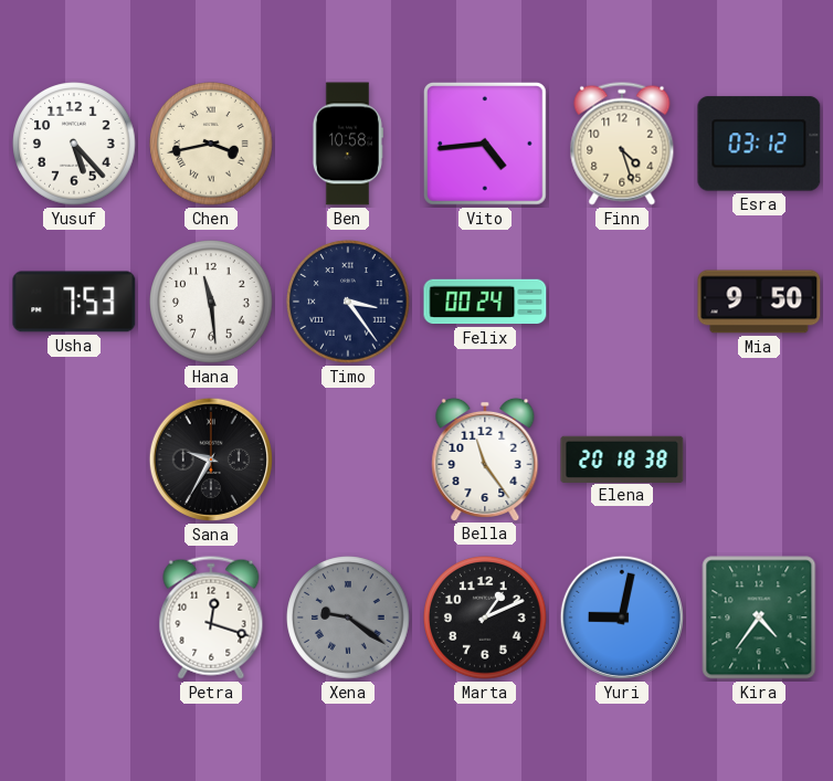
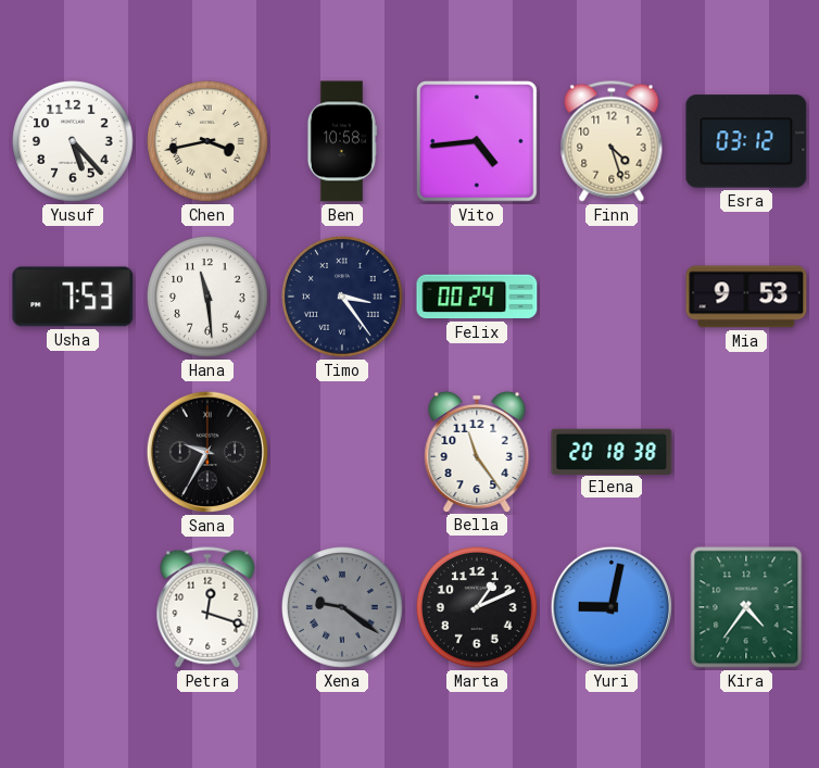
Mia: 9:50 -> 9:53
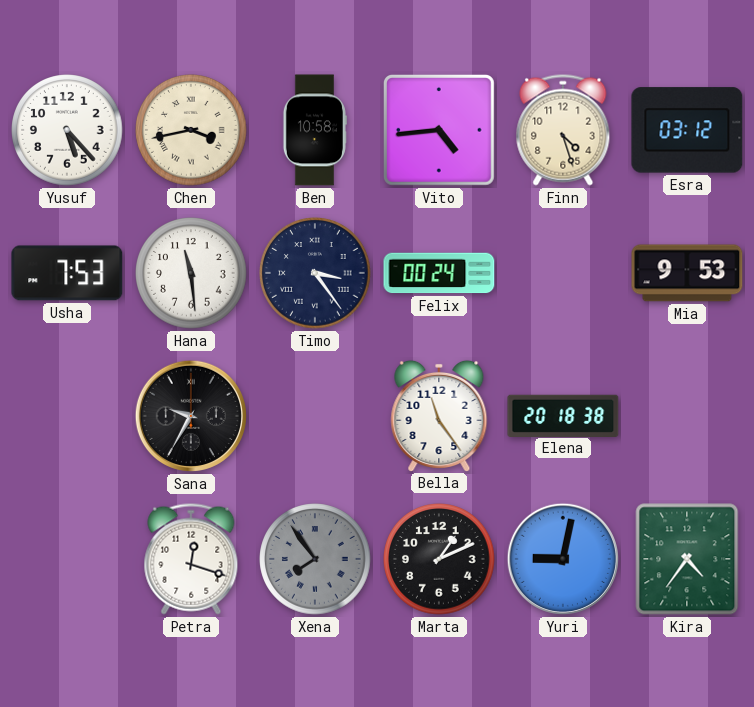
Xena: 9:21 -> 7:54
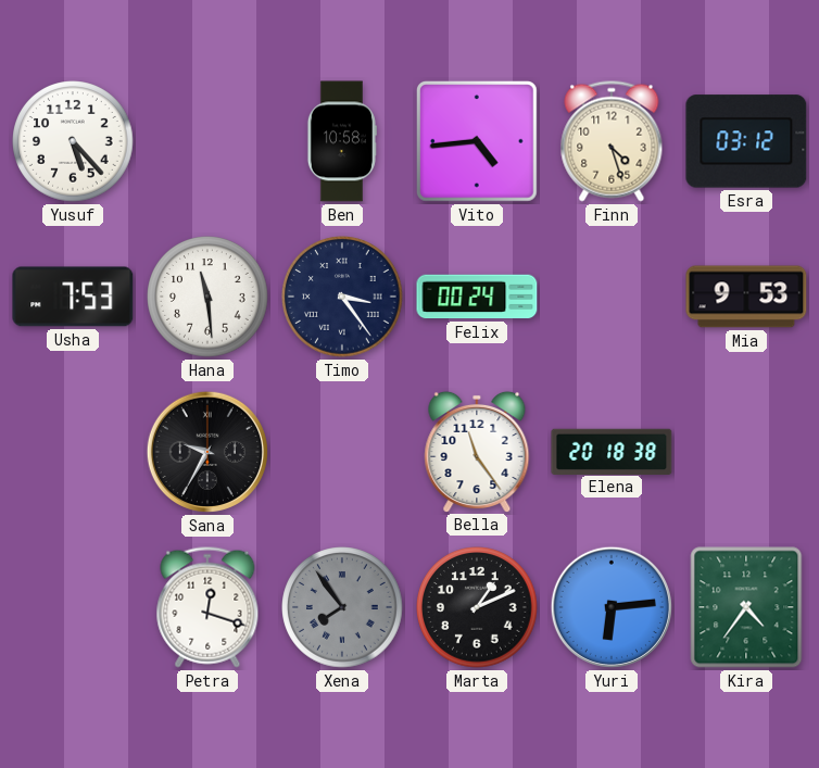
Chen: 3:43 -> none
Yuri: 9:02 -> 6:14
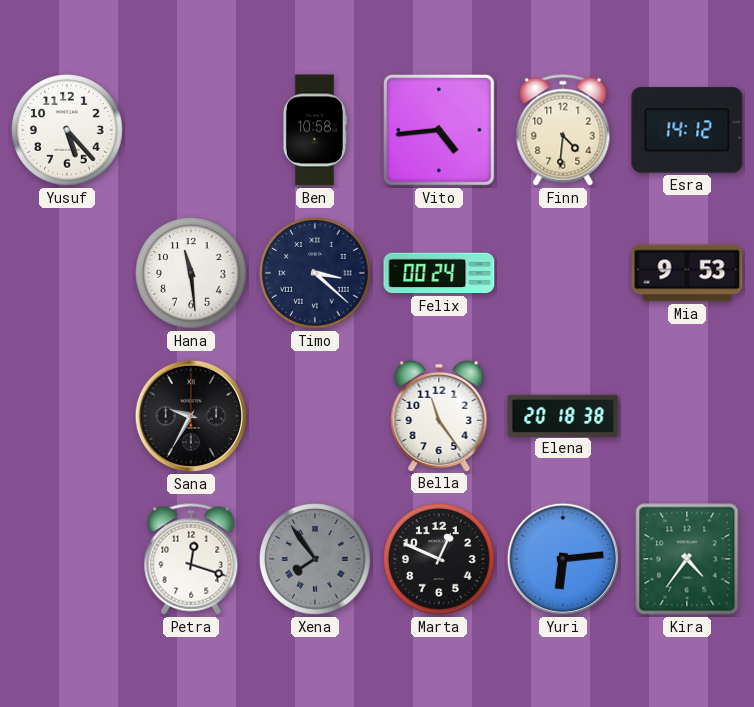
Finn: 4:27 -> 4:31
Esra: 03:12 -> 14:12
Usha: 7:53 -> none
Timo: 3:24 -> 3:22
Marta: 1:11 -> 12:49
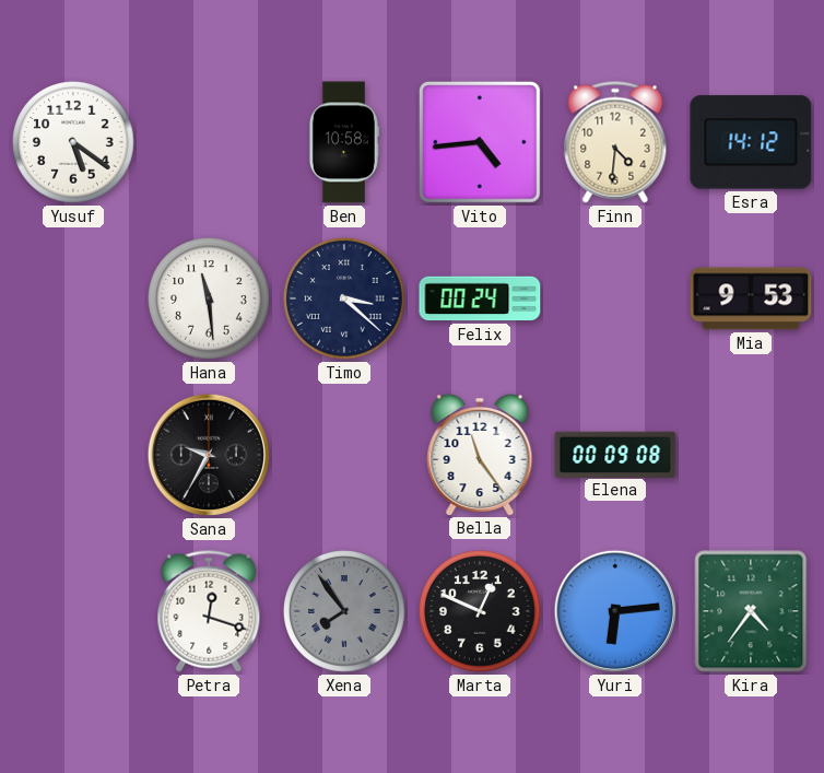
Yusuf: 5:23 -> 5:21
Elena: 20:18 -> 00:09
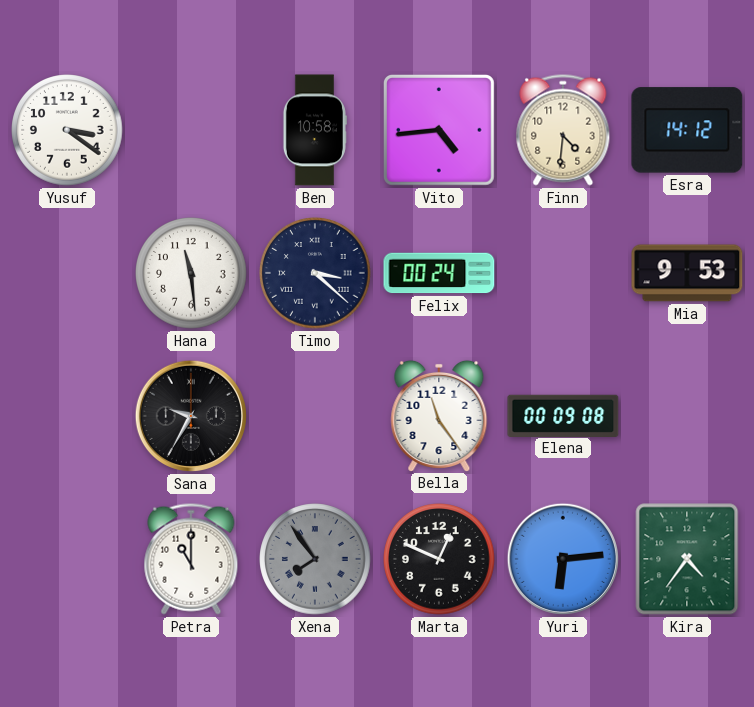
Yusuf: 5:21 -> 3:21
Petra: 12:18 -> 11:00
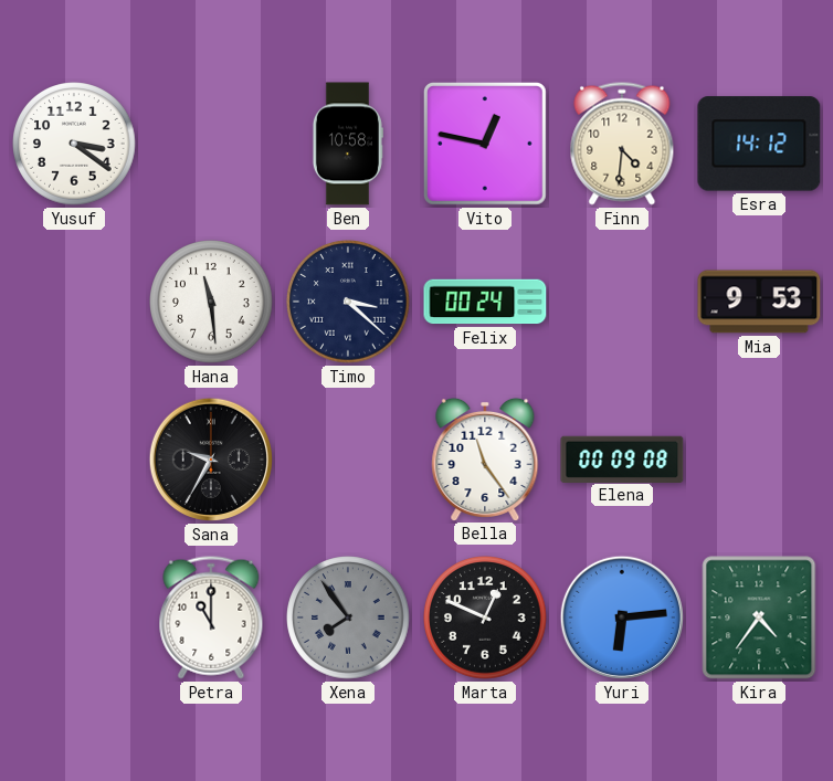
Vito: 4:44 -> 12:47
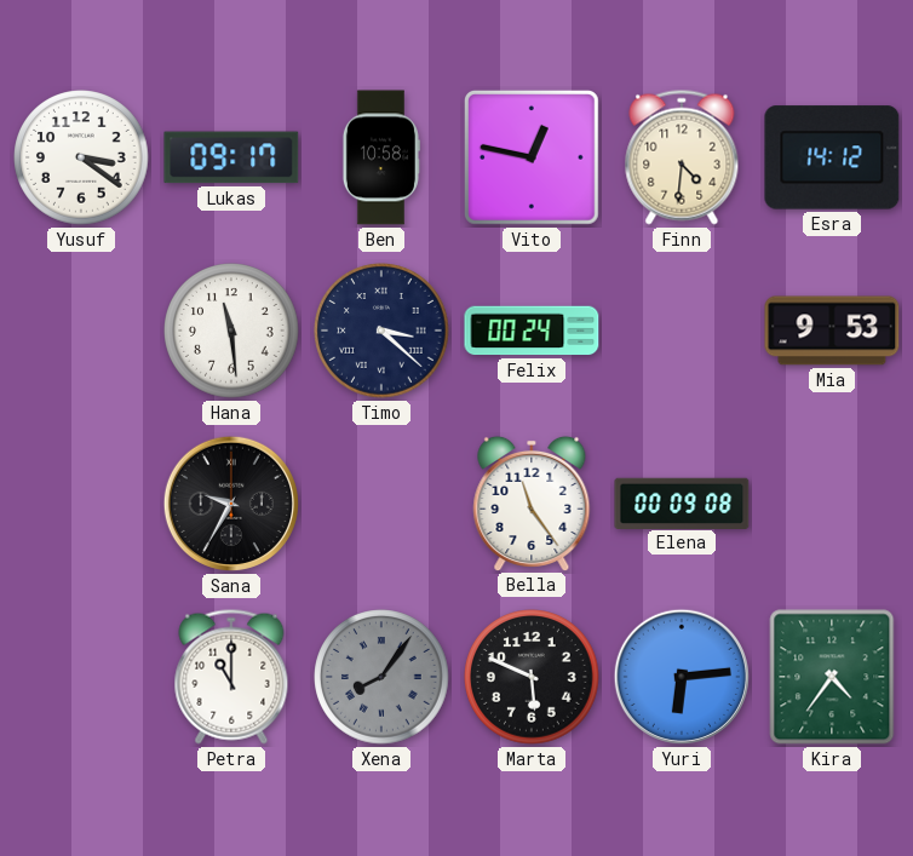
Lukas: none -> 09:17
Xena: 7:54 -> 8:06
Marta: 12:49 -> 5:49
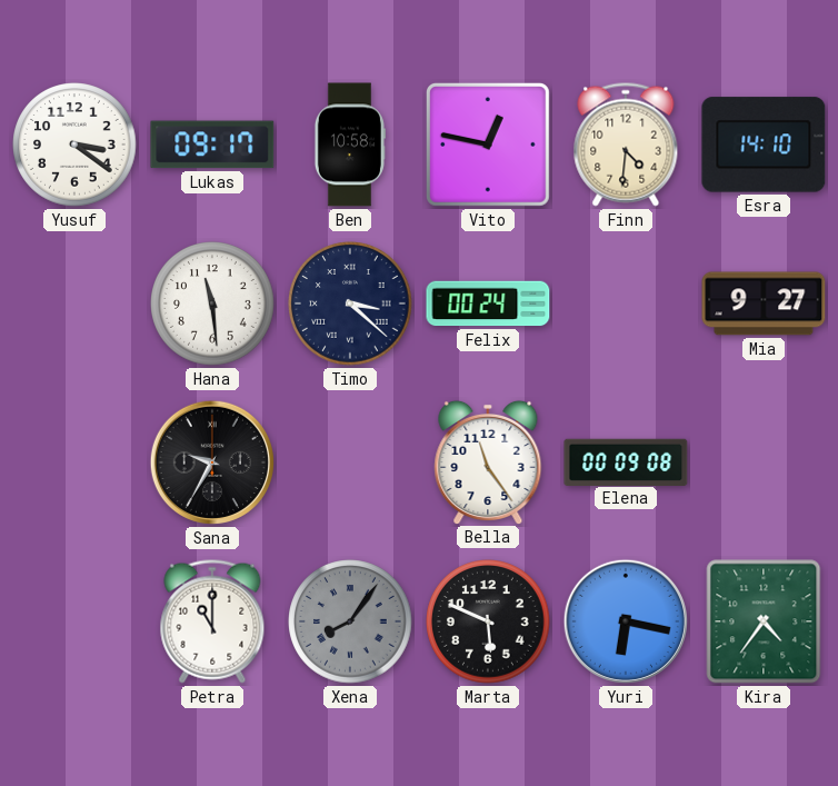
Esra: 14:12 -> 14:10
Mia: 9:53 -> 9:27
Yuri: 6:14 -> 6:17
